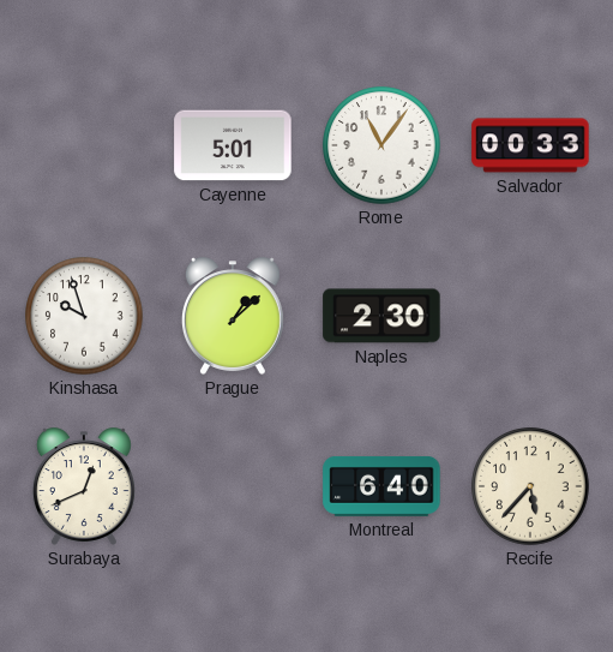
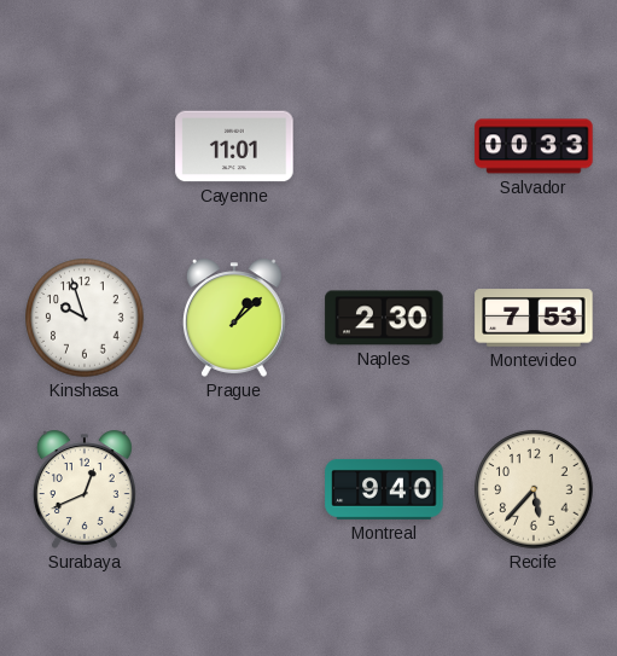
Cayenne: 5:01 -> 11:01
Rome: 11:06 -> none
Montevideo: none -> 7:53
Montreal: 6:40 -> 9:40
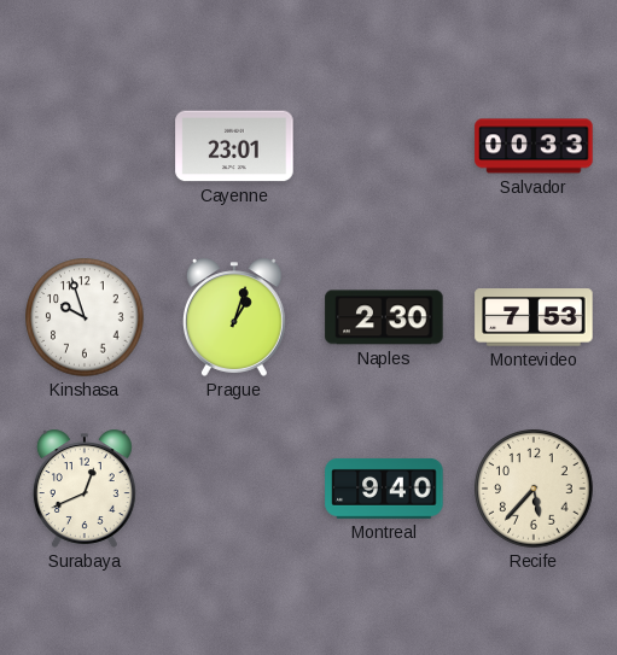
Cayenne: 11:01 -> 23:01
Prague: 1:08 -> 1:03
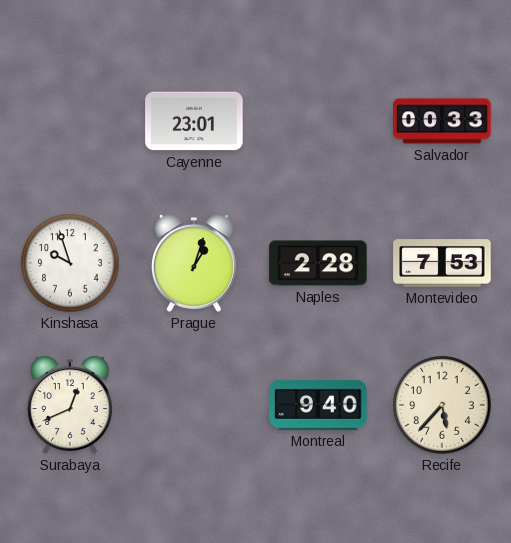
Naples: 2:30 -> 2:28
